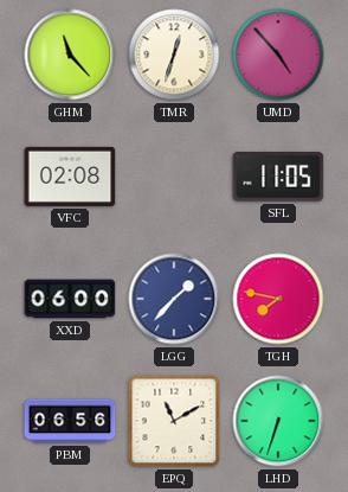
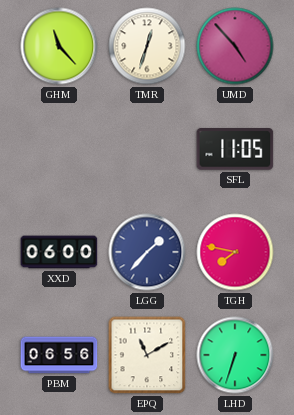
VFC: 02:08 -> none
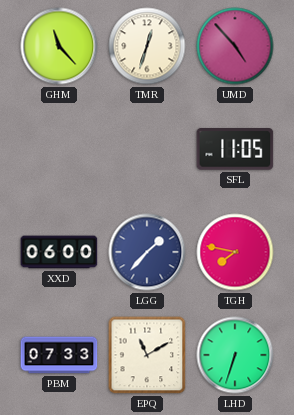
PBM: 06:56 -> 07:33
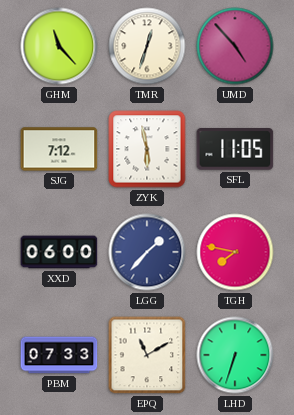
SJG: none -> 7:12
ZYK: none -> 5:58
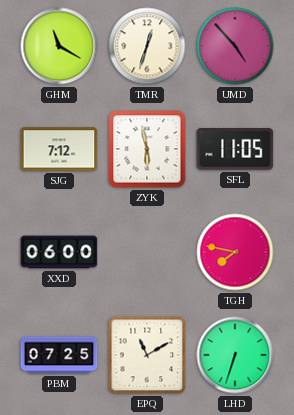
GHM: 11:23 -> 11:20
LGG: 1:37 -> none
PBM: 07:33 -> 07:25
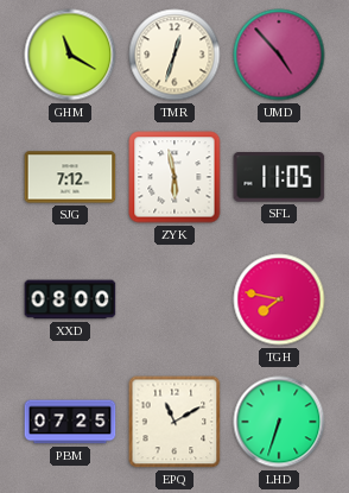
XXD: 06:00 -> 08:00
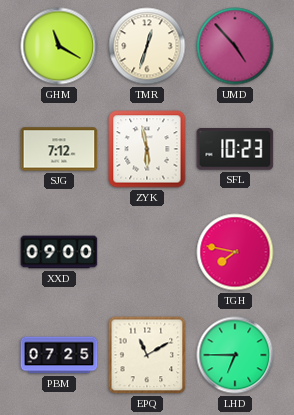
SFL: 11:05 -> 10:23
XXD: 08:00 -> 09:00
LHD: 6:33 -> 6:45
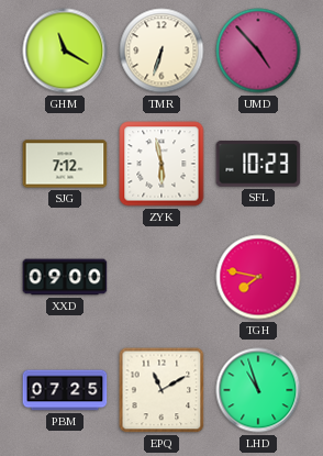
TMR: 12:33 -> 6:33
LHD: 6:45 -> 10:57
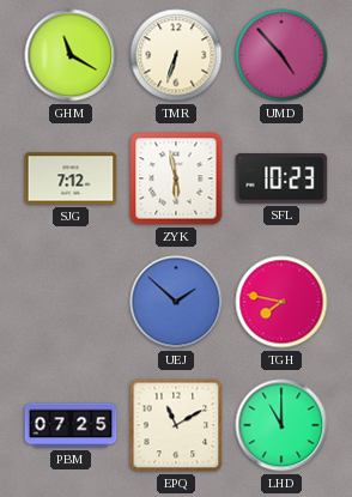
XXD: 09:00 -> none
UEJ: none -> 1:52
LHD: 10:57 -> 11:00
